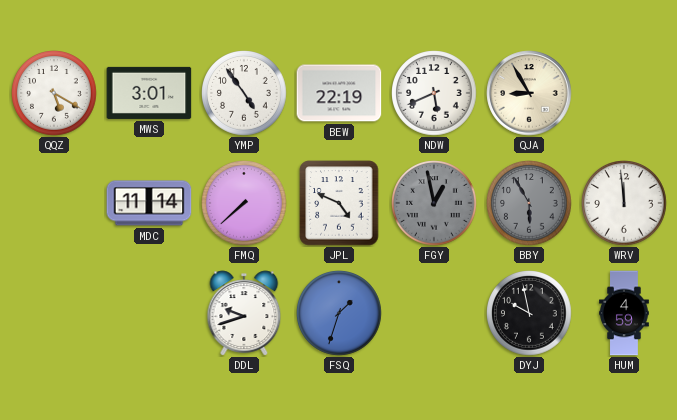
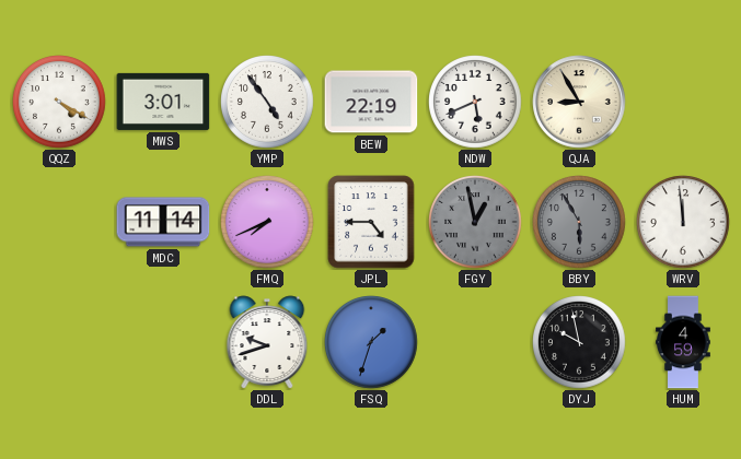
QQZ: 5:20 -> 4:20
FMQ: 7:38 -> 7:41
JPL: 4:49 -> 4:45
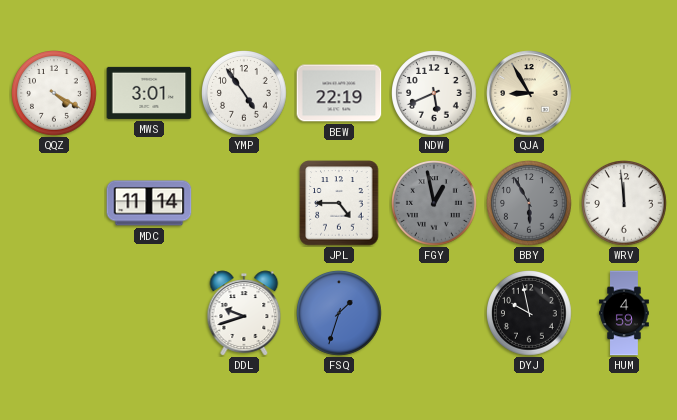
FMQ: 7:41 -> none
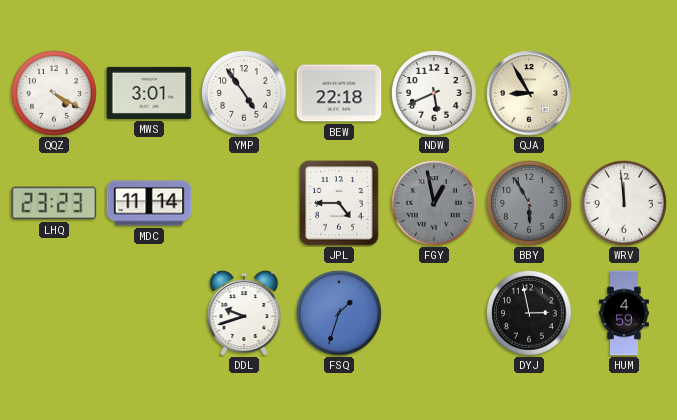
BEW: 22:19 -> 22:18
LHQ: none -> 23:23
DYJ: 9:58 -> 2:58
